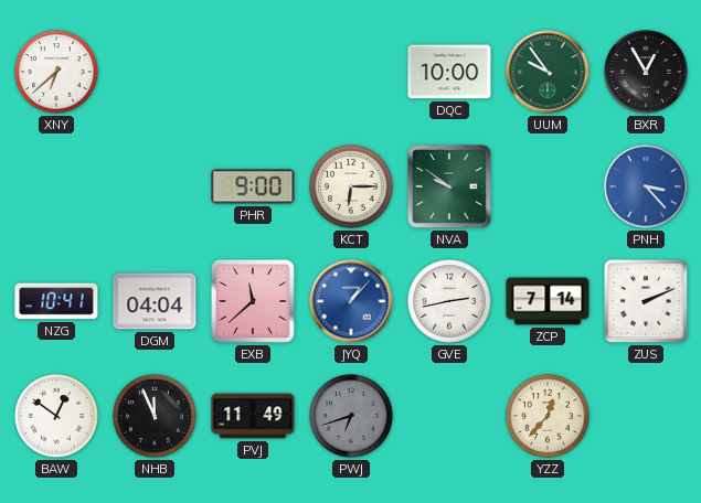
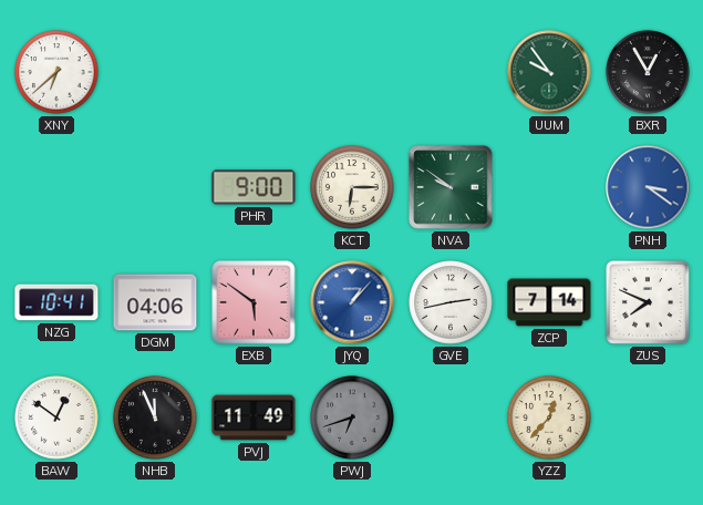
DQC: 10:00 -> none
PNH: 3:23 -> 3:21
DGM: 04:04 -> 04:06
EXB: 11:38 -> 5:51
ZUS: 2:11 -> 7:49
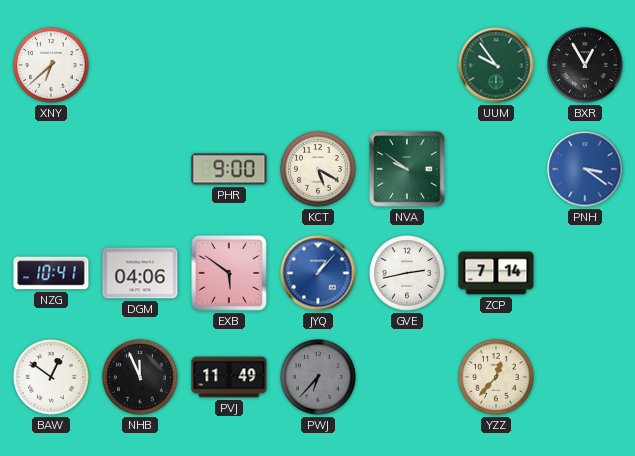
KCT: 6:15 -> 5:20
ZUS: 7:49 -> none
PWJ: 6:42 -> 6:37
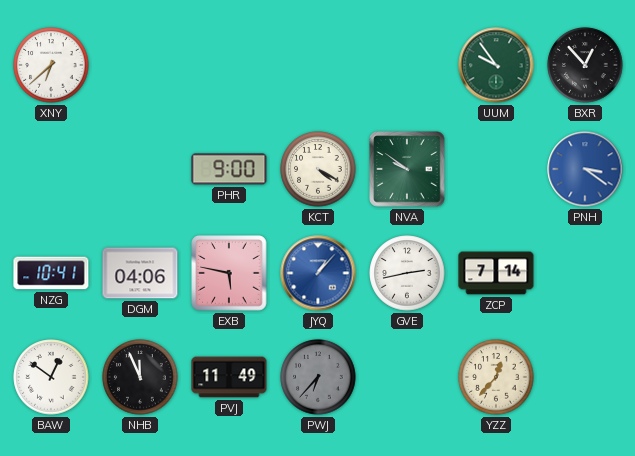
BXR: 12:55 -> 12:53
KCT: 5:20 -> 4:20
EXB: 5:51 -> 5:47
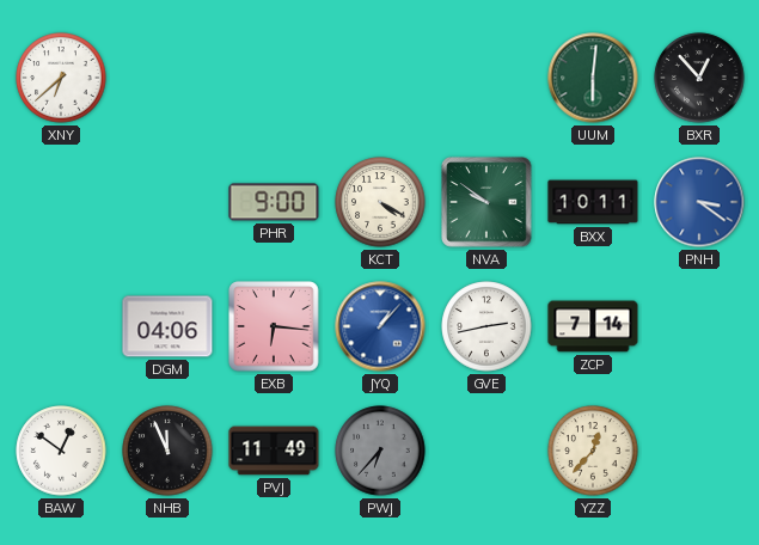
UUM: 9:54 -> 6:01
BXX: none -> 10:11
NZG: 10:41 -> none
EXB: 5:47 -> 6:16
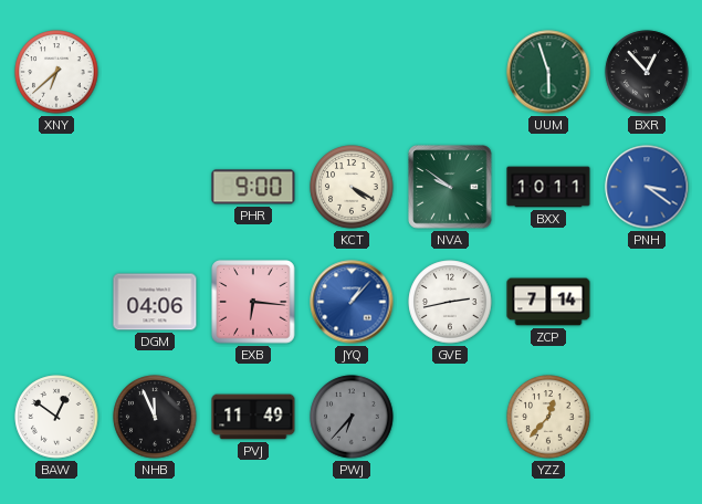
UUM: 6:01 -> 5:57
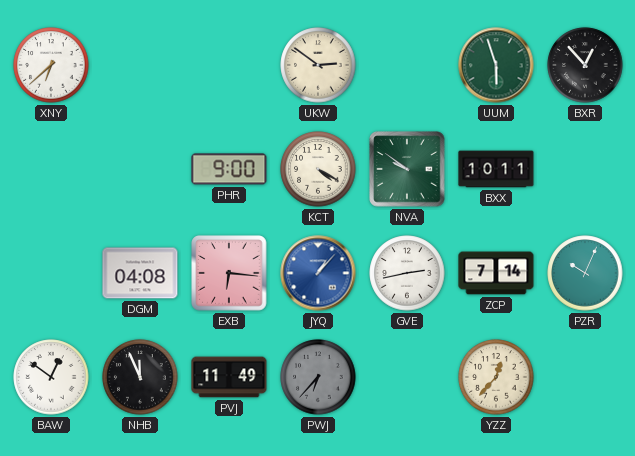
UKW: none -> 2:51
PNH: 3:21 -> none
DGM: 04:06 -> 04:08
PZR: none -> 10:04
